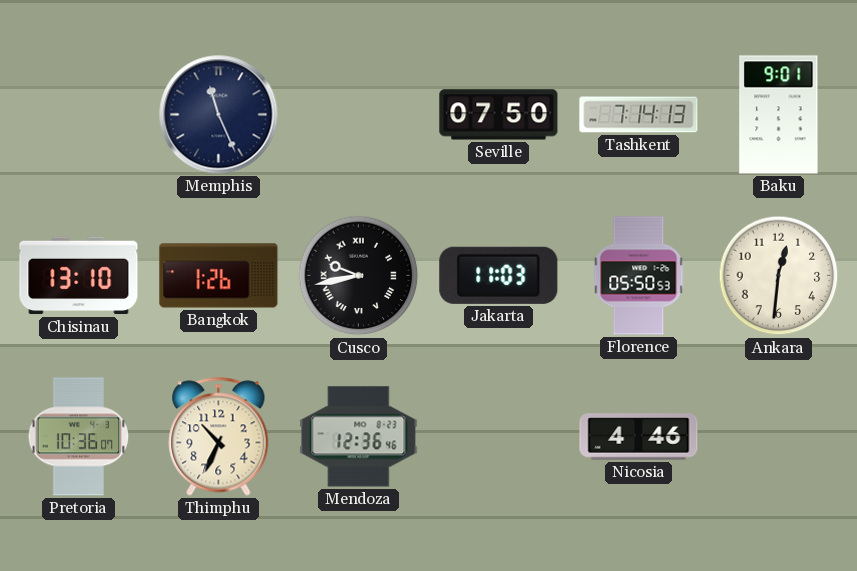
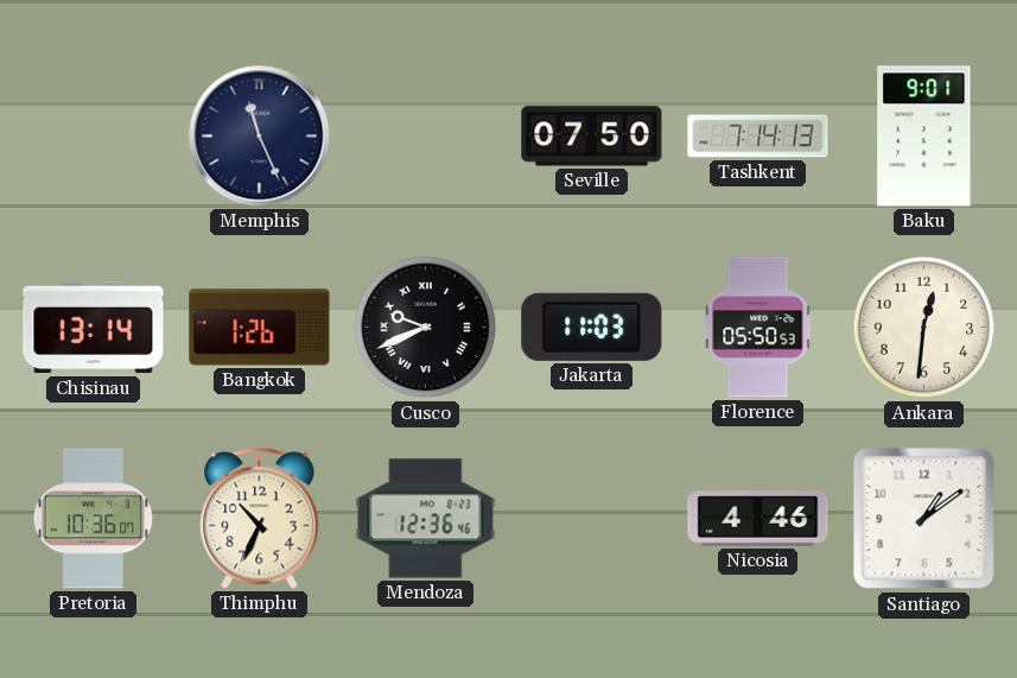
Chisinau: 13:10 -> 13:14
Cusco: 9:43 -> 9:41
Santiago: none -> 1:09
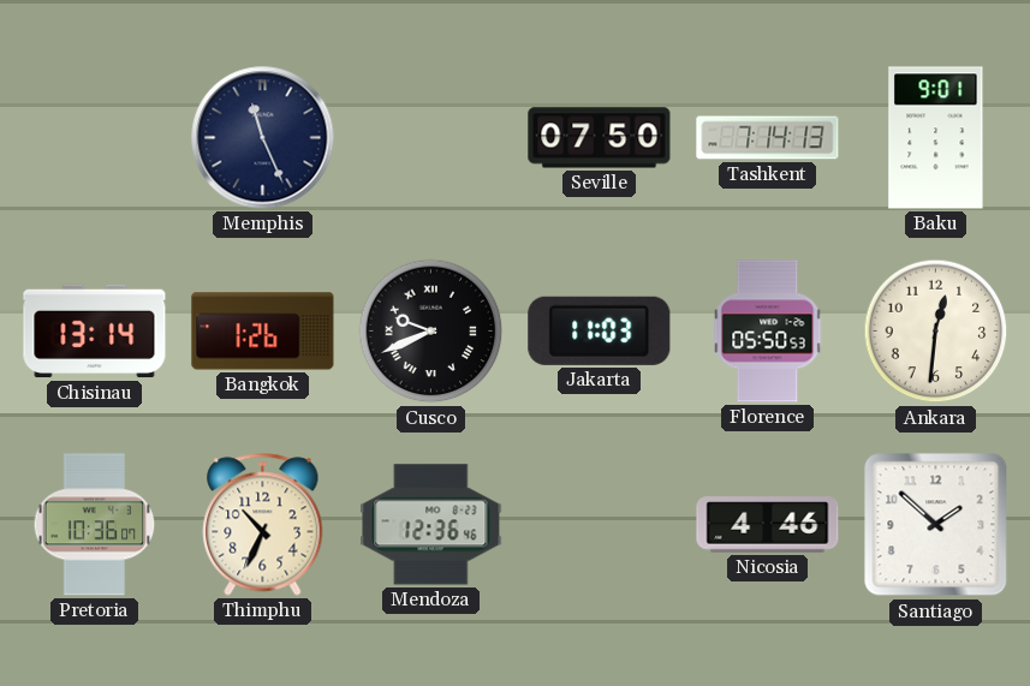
Santiago: 1:09 -> 1:52
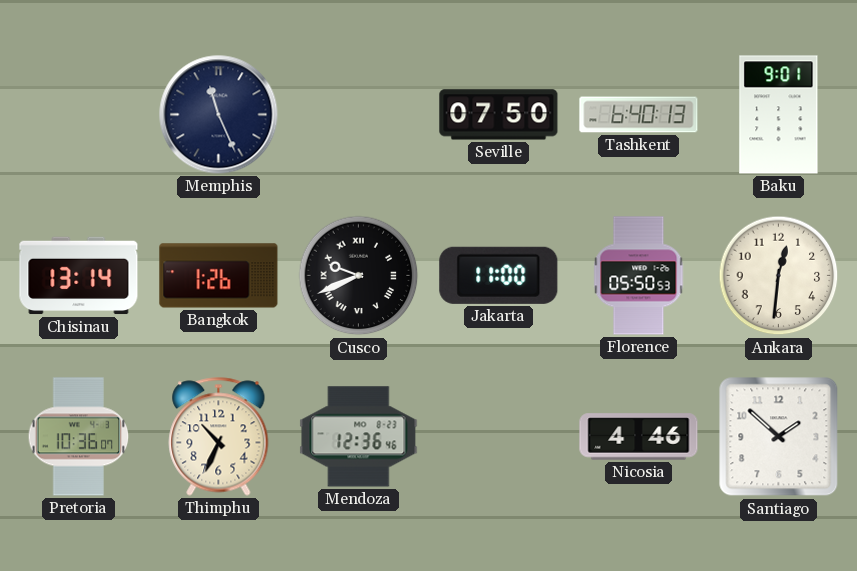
Tashkent: 7:14 -> 6:40
Jakarta: 11:03 -> 11:00
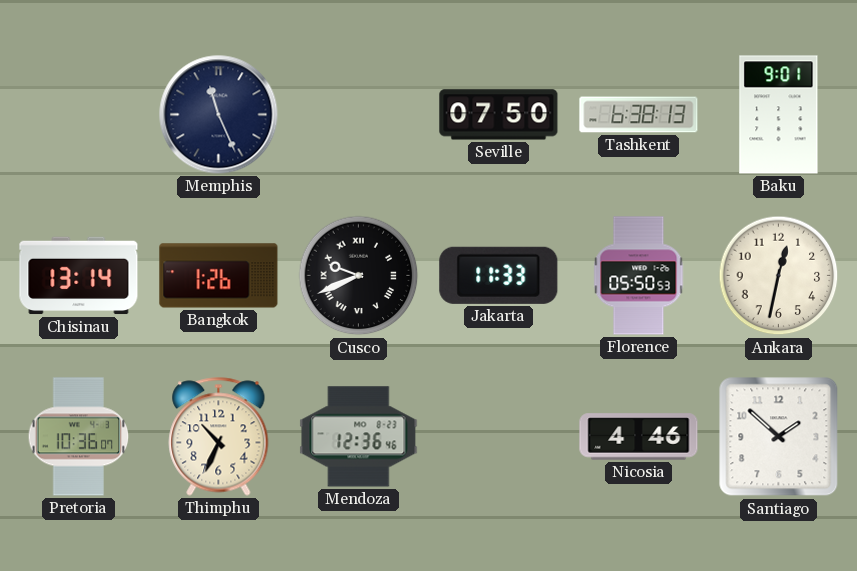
Tashkent: 6:40 -> 6:38
Jakarta: 11:00 -> 11:33
Ankara: 12:31 -> 12:32
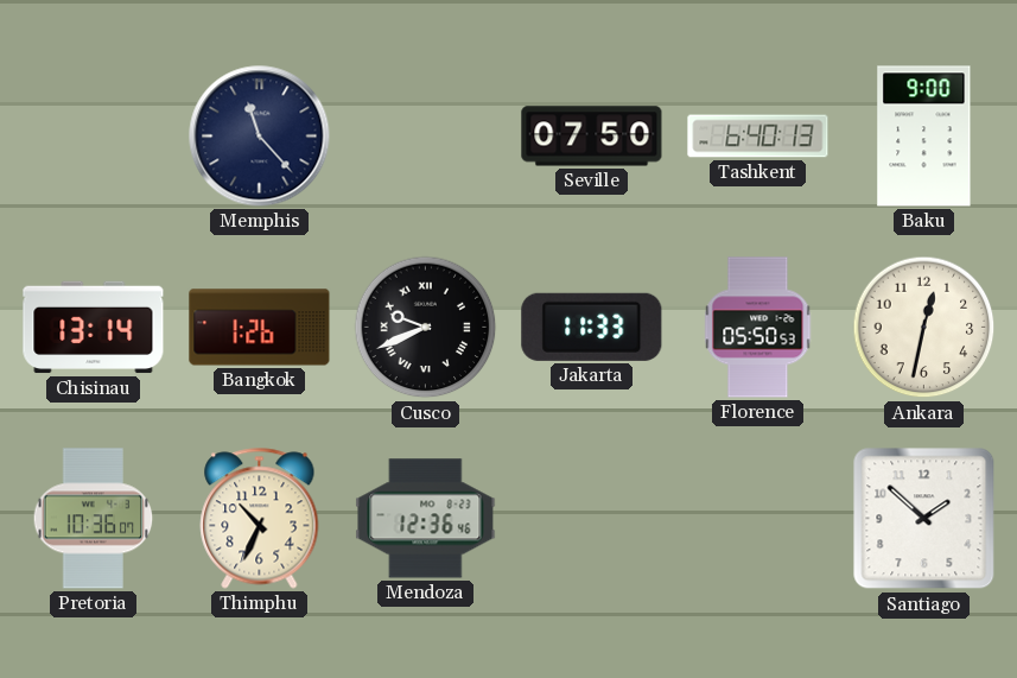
Memphis: 11:26 -> 11:23
Tashkent: 6:38 -> 6:40
Baku: 9:01 -> 9:00
Nicosia: 4:46 -> none
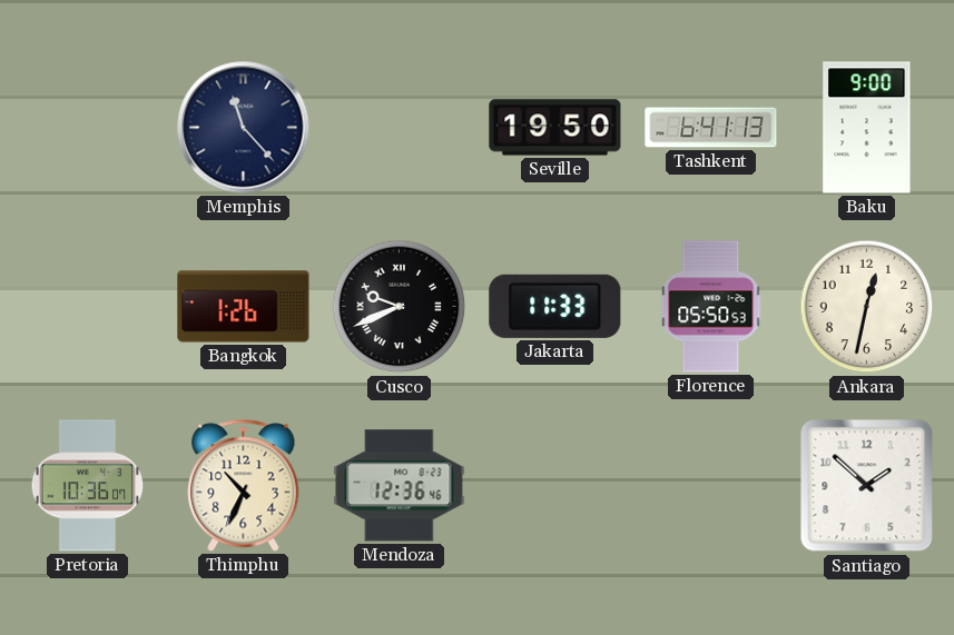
Seville: 07:50 -> 19:50
Tashkent: 6:40 -> 6:41
Chisinau: 13:14 -> none
